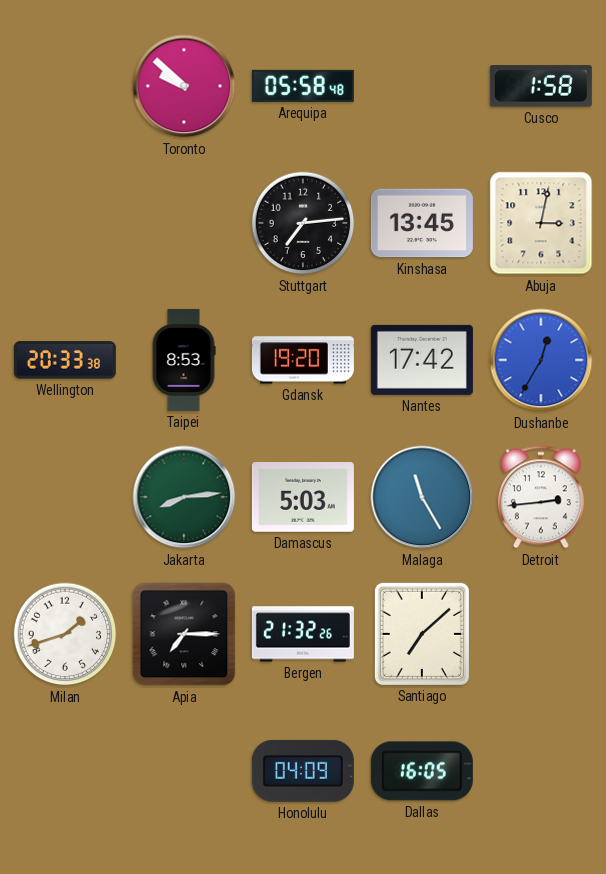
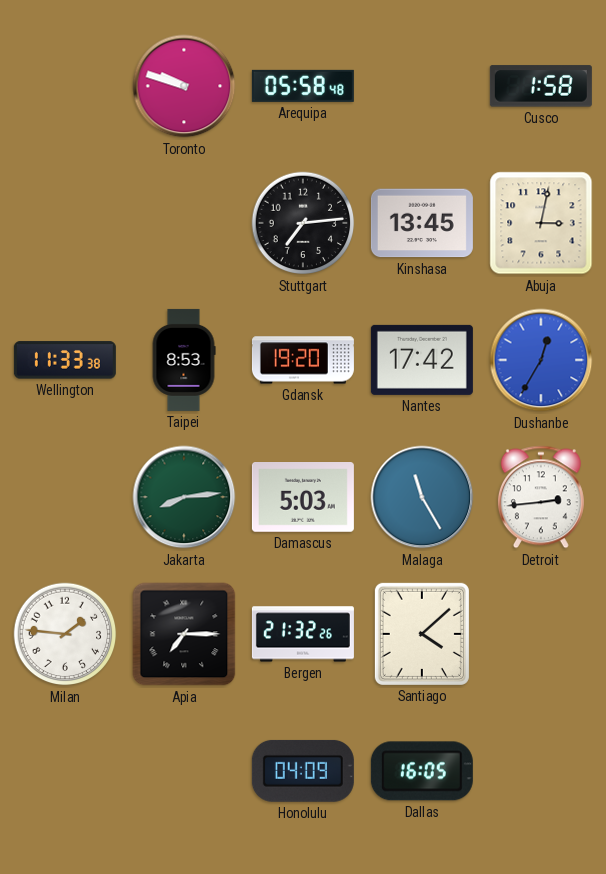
Toronto: 9:52 -> 9:48
Wellington: 20:33 -> 11:33
Milan: 1:42 -> 1:46
Santiago: 7:08 -> 4:08
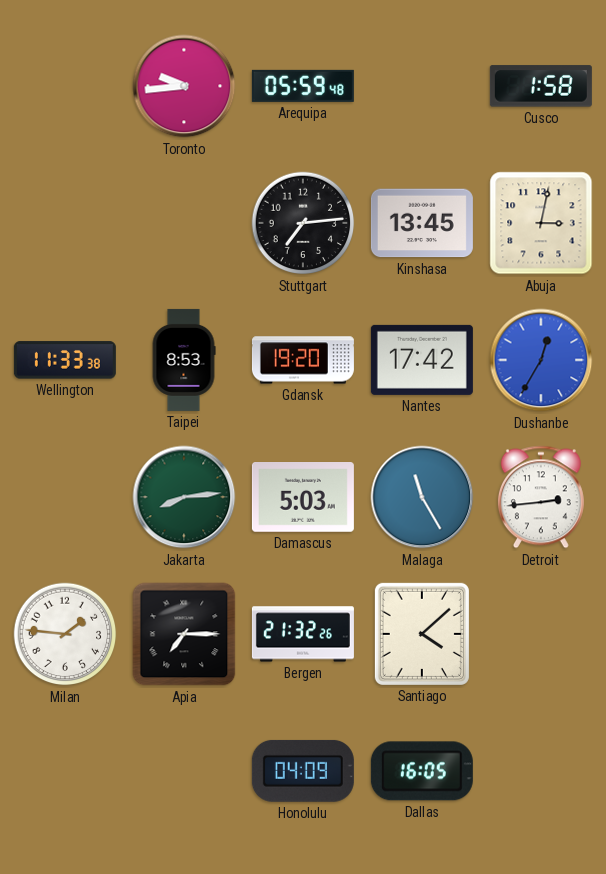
Toronto: 9:48 -> 9:44
Arequipa: 05:58 -> 05:59
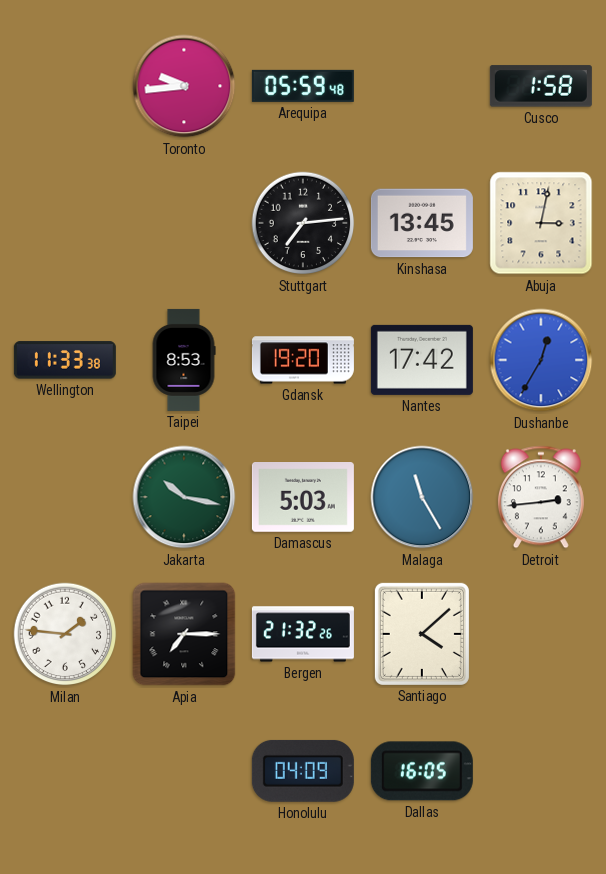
Jakarta: 8:14 -> 10:17
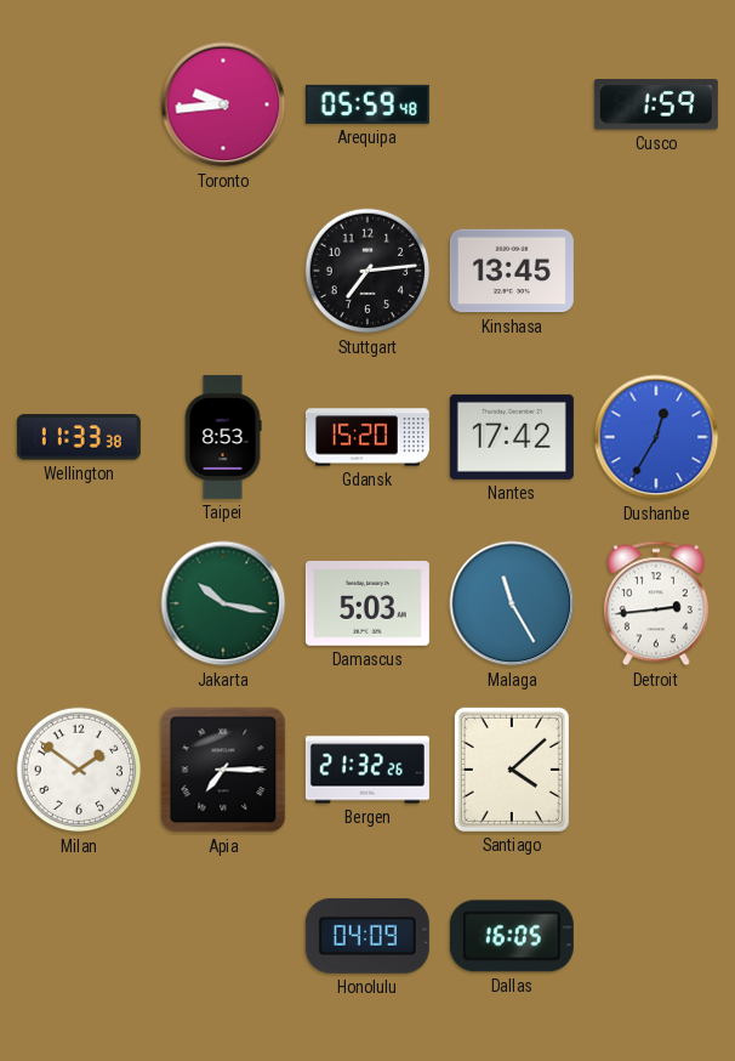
Cusco: 1:58 -> 1:59
Abuja: 3:02 -> none
Gdansk: 19:20 -> 15:20
Milan: 1:46 -> 1:51
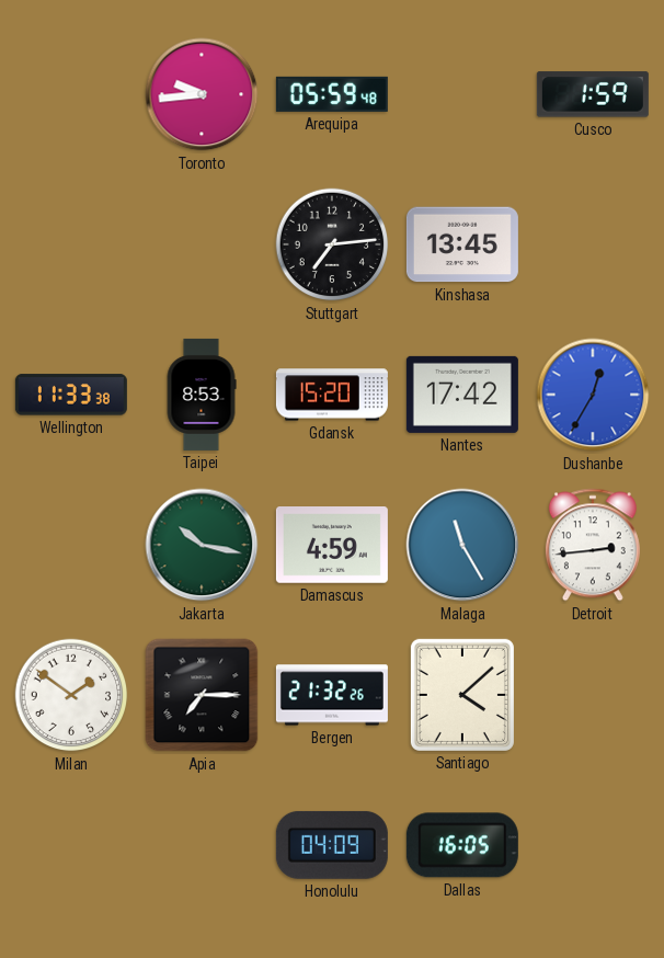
Damascus: 5:03 -> 4:59
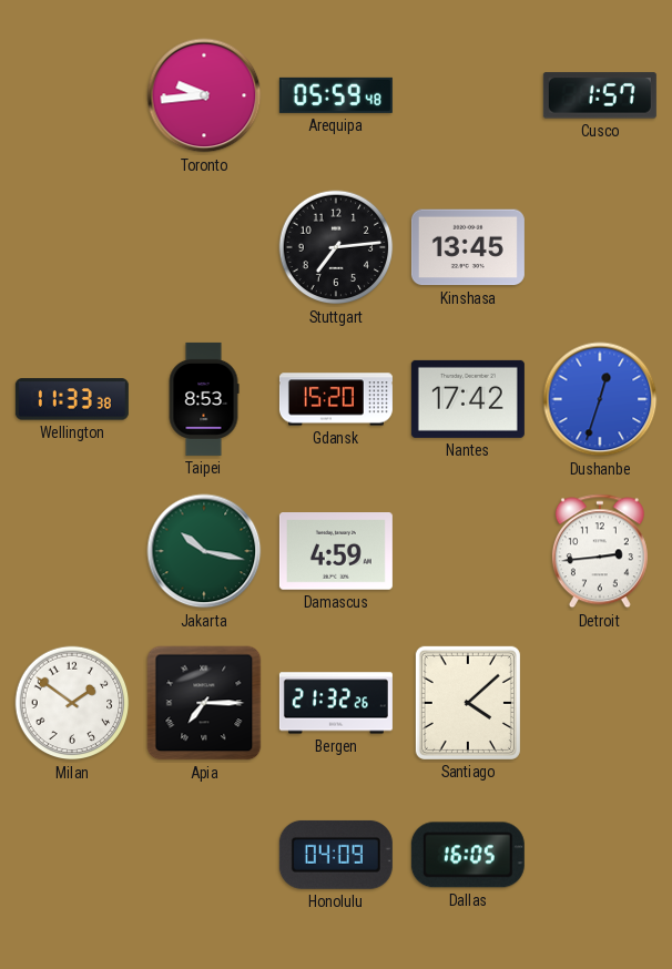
Cusco: 1:59 -> 1:57
Dushanbe: 12:35 -> 12:33
Malaga: 11:25 -> none
